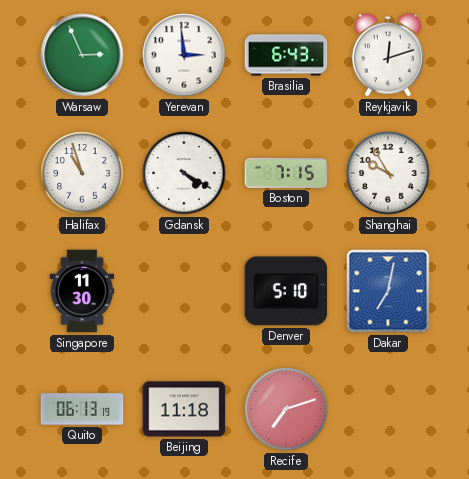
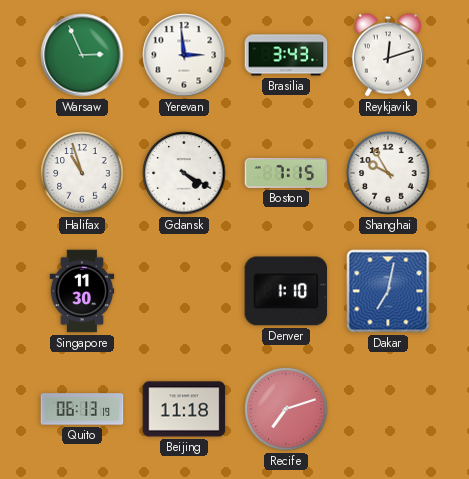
Brasilia: 6:43 -> 3:43
Denver: 5:10 -> 1:10
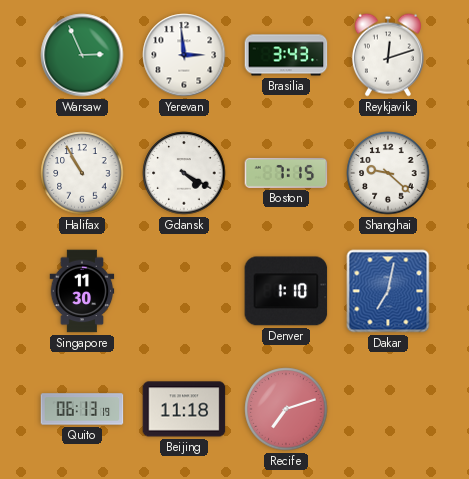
Halifax: 10:57 -> 10:55
Shanghai: 9:55 -> 9:22
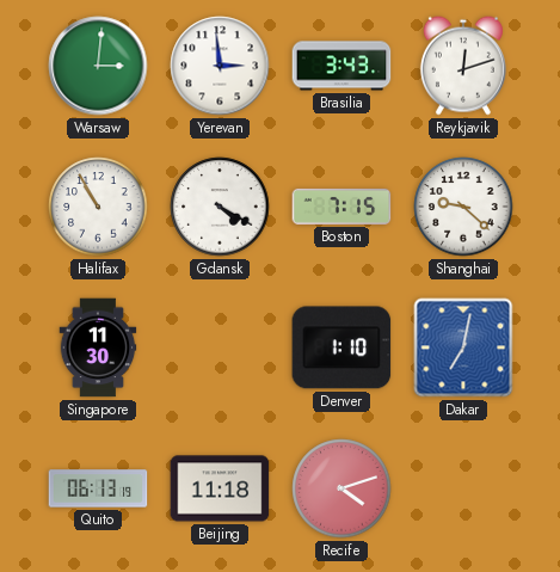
Warsaw: 2:56 -> 3:01
Recife: 7:12 -> 4:12
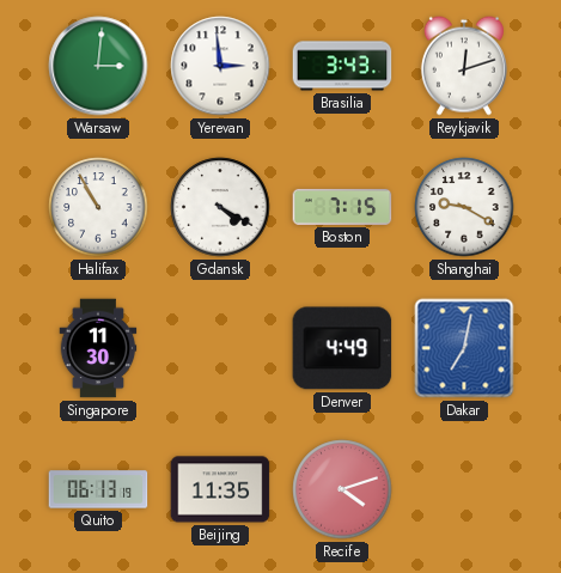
Shanghai: 9:22 -> 9:20
Denver: 1:10 -> 4:49
Beijing: 11:18 -> 11:35
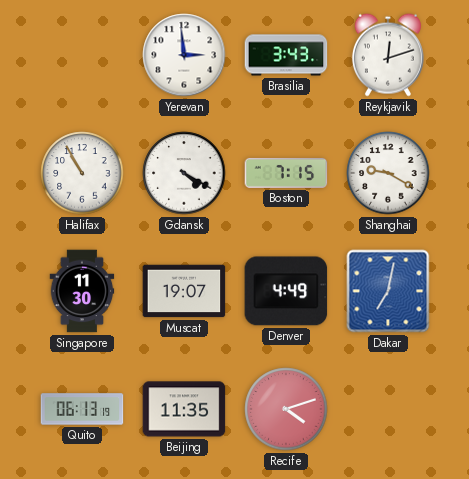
Warsaw: 3:01 -> none
Muscat: none -> 19:07
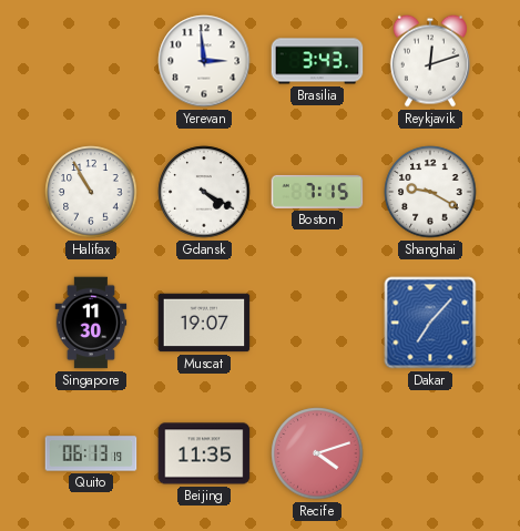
Denver: 4:49 -> none
Dakar: 7:02 -> 7:07
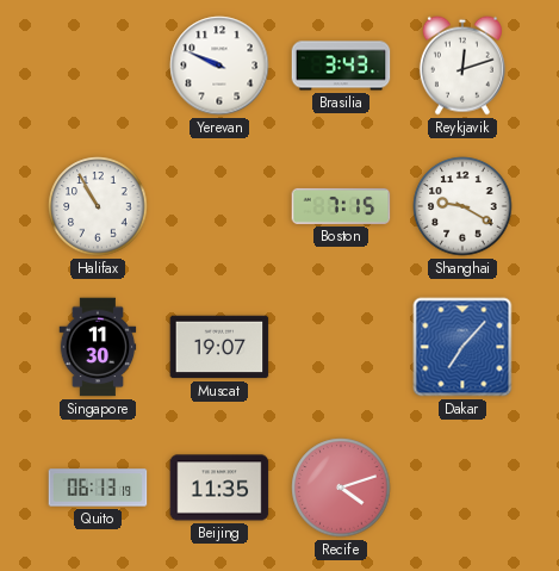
Yerevan: 2:59 -> 9:49
Gdansk: 4:20 -> none
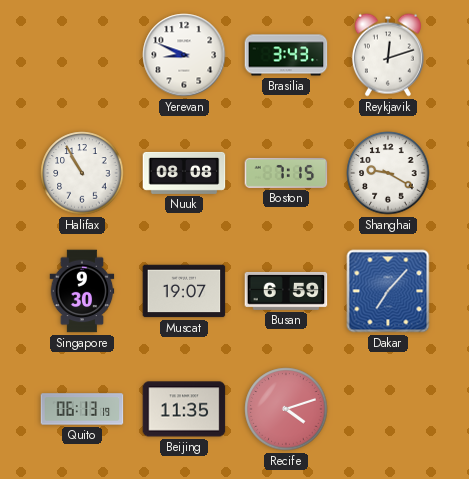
Yerevan: 9:49 -> 8:49
Nuuk: none -> 08:08
Singapore: 11:30 -> 9:30
Busan: none -> 6:59
